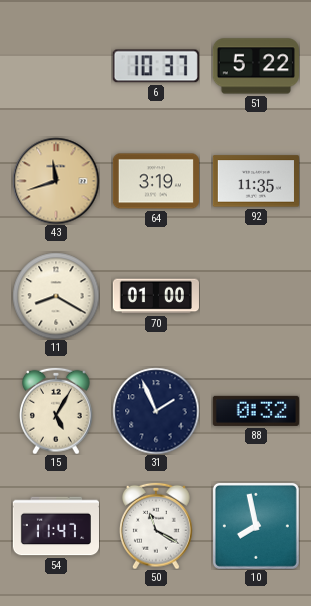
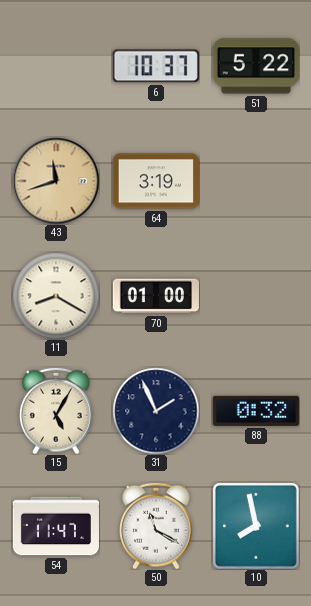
92: 11:35 -> none
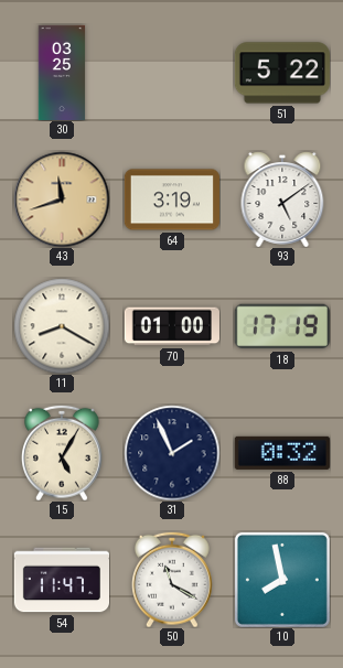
30: none -> 03:25
6: 10:37 -> none
93: none -> 5:09
18: none -> 17:19
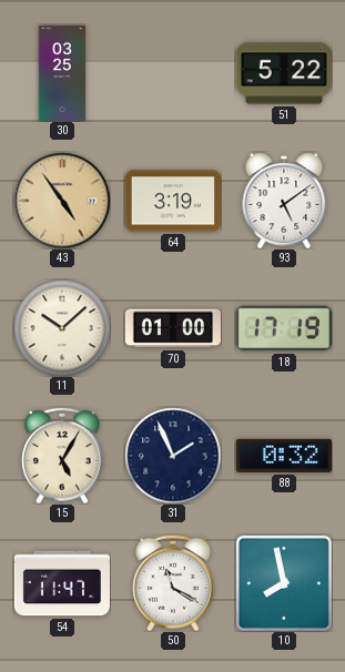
43: 11:42 -> 4:54
11: 8:20 -> 10:08
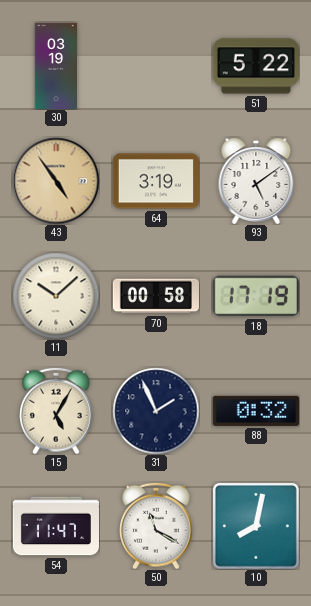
30: 03:25 -> 03:19
70: 01:00 -> 00:58
10: 7:58 -> 8:02
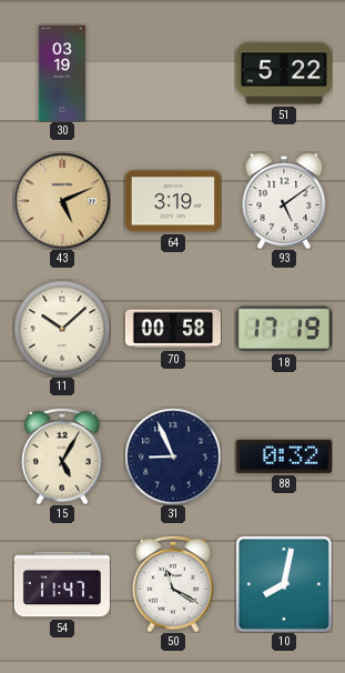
43: 4:54 -> 5:11
31: 1:56 -> 8:56
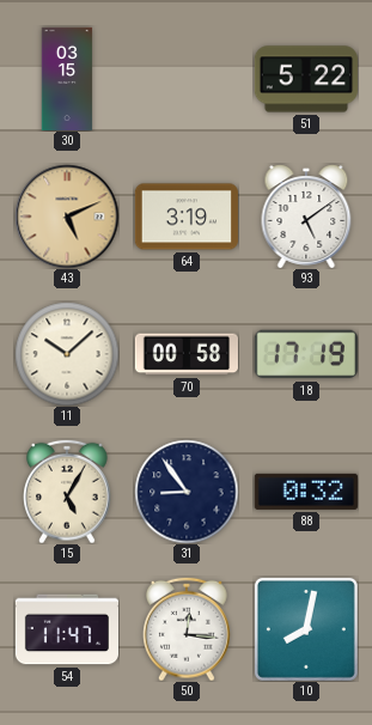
30: 03:19 -> 03:15
31: 8:56 -> 8:54
50: 11:20 -> 12:16
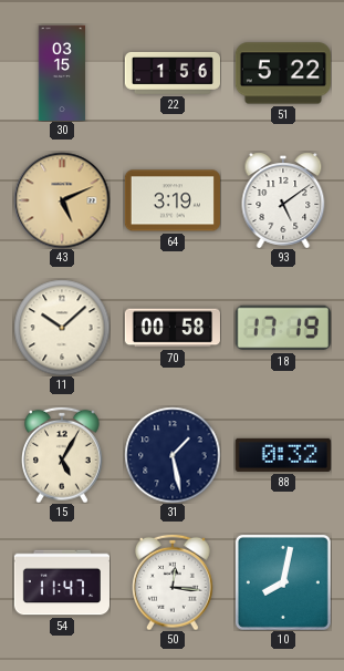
22: none -> 1:56
31: 8:54 -> 1:28
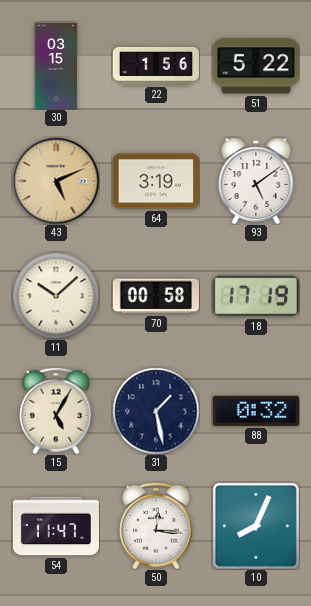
10: 8:02 -> 8:04
